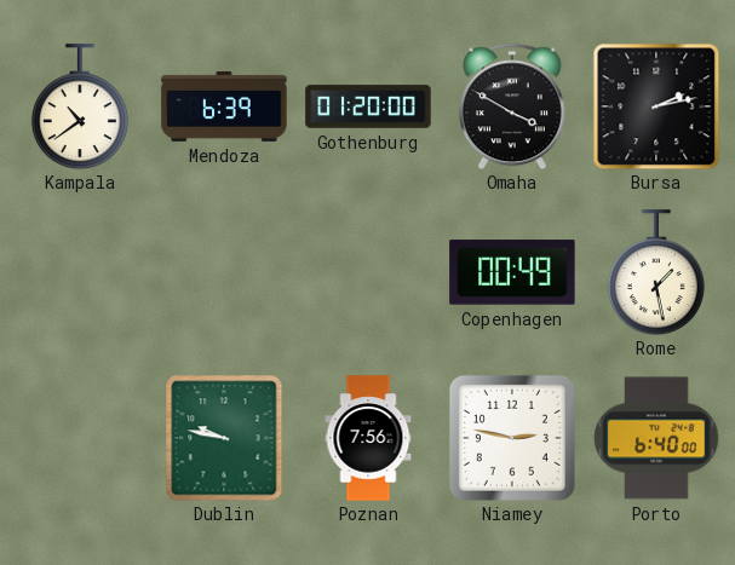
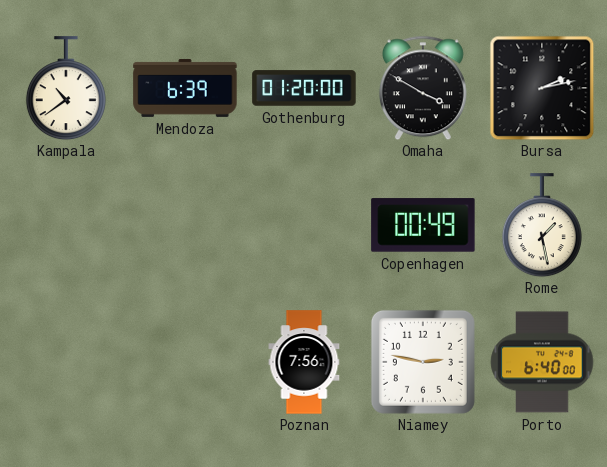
Dublin: 9:47 -> none
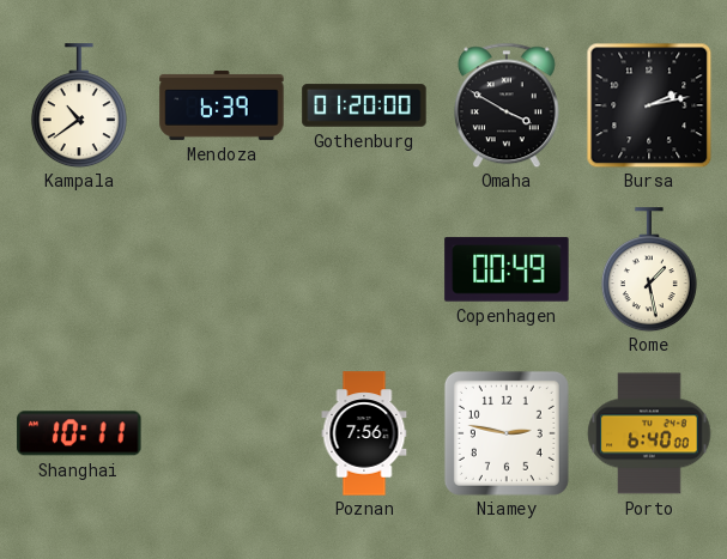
Shanghai: none -> 10:11
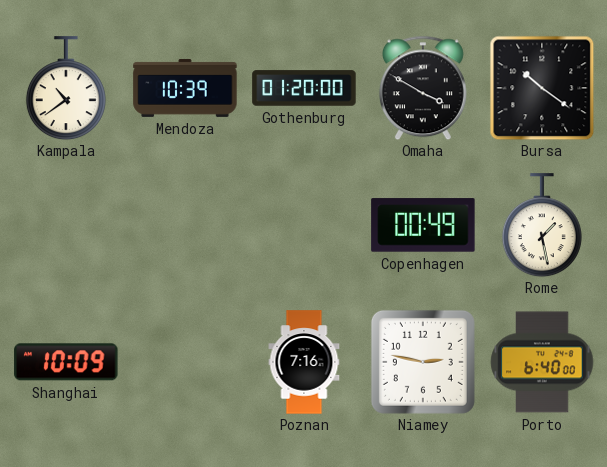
Mendoza: 6:39 -> 10:39
Bursa: 2:13 -> 10:21
Shanghai: 10:11 -> 10:09
Poznan: 7:56 -> 7:16
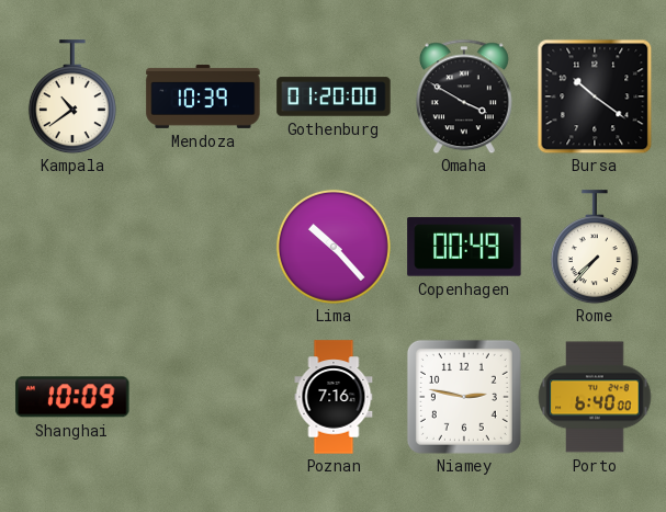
Lima: none -> 10:23
Rome: 1:28 -> 7:37
